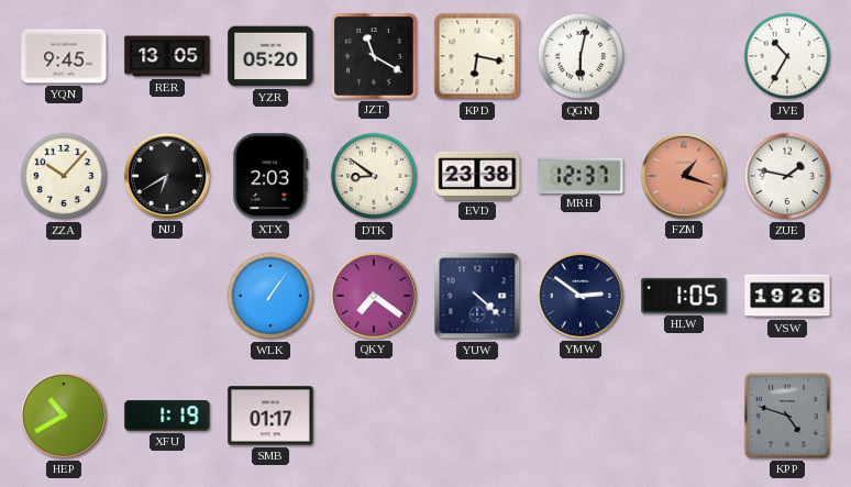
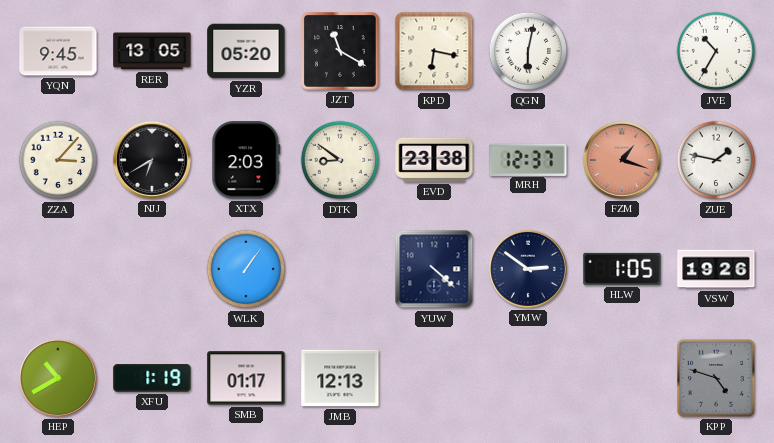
ZZA: 10:07 -> 3:07
QKY: 7:21 -> none
JMB: none -> 12:13
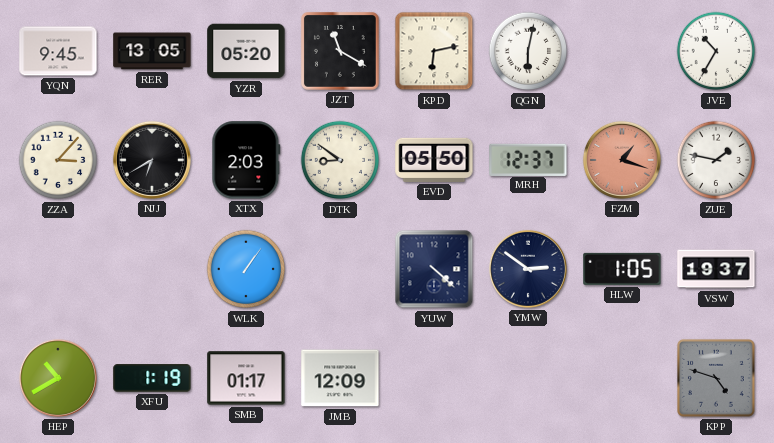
KPD: 6:17 -> 6:13
EVD: 23:38 -> 05:50
VSW: 19:26 -> 19:37
JMB: 12:13 -> 12:09
